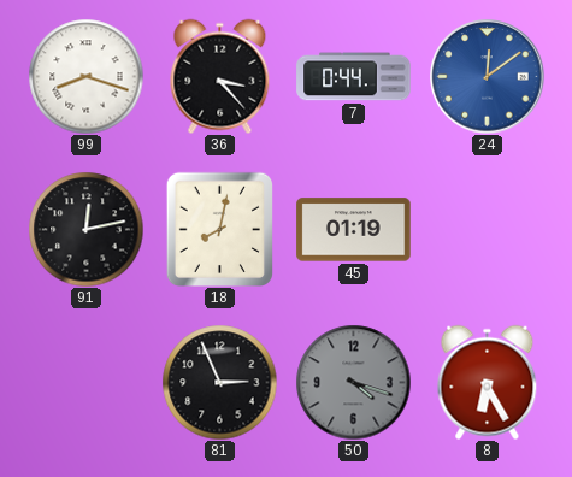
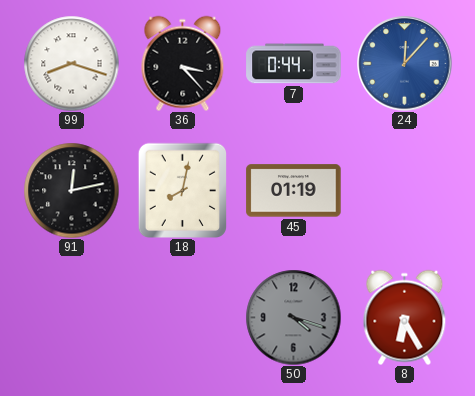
24: 12:09 -> 12:07
81: 2:56 -> none
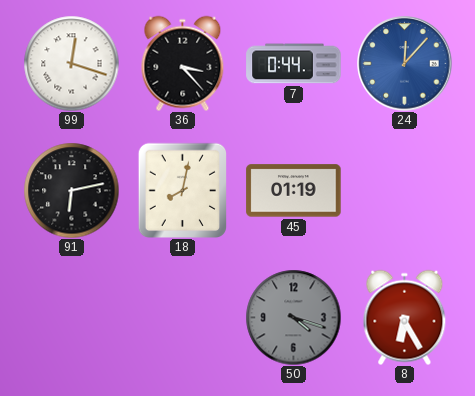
99: 8:18 -> 12:18
91: 12:13 -> 6:13
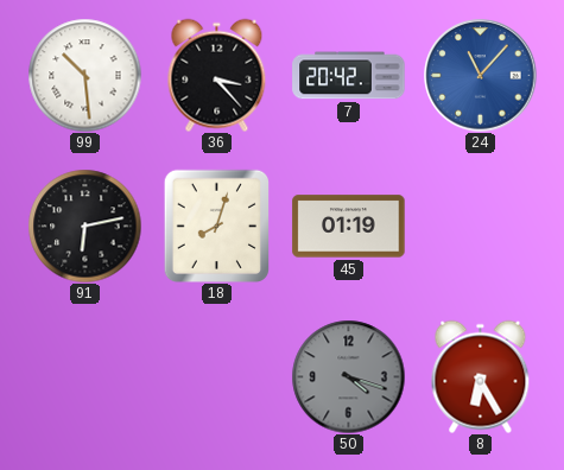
99: 12:18 -> 10:29
7: 0:44 -> 20:42
24: 12:07 -> 11:07
18: 8:02 -> 8:03
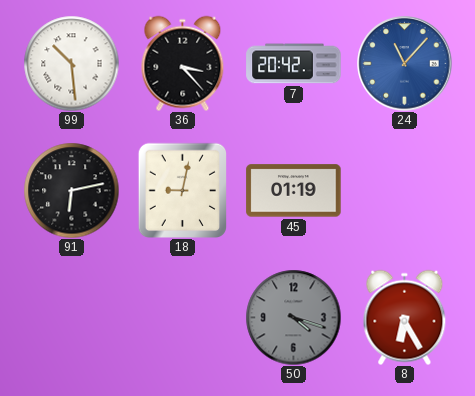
18: 8:03 -> 9:02
